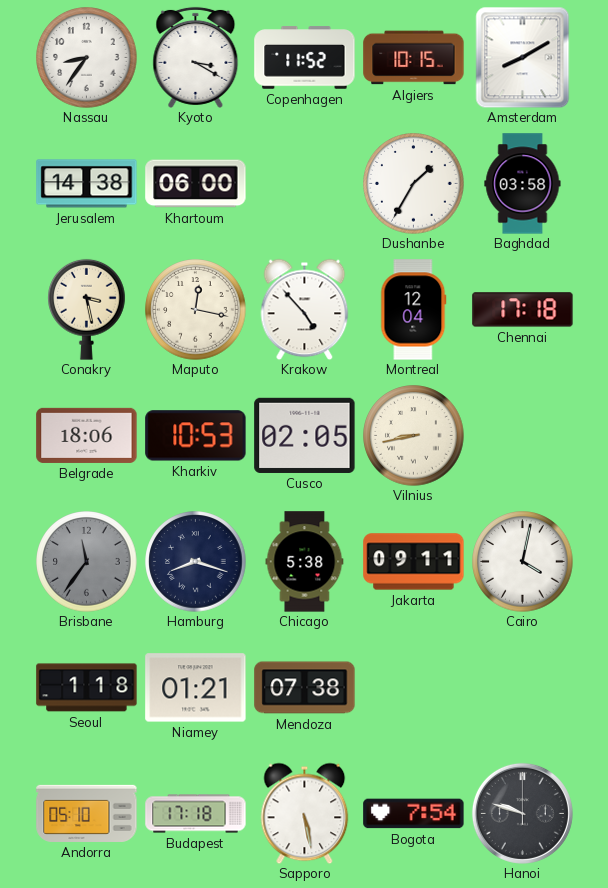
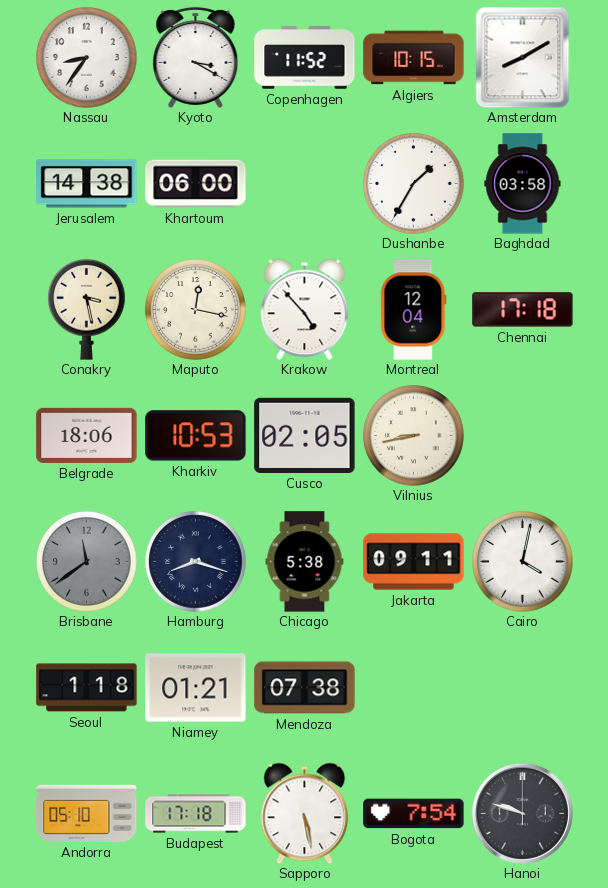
Brisbane: 11:36 -> 11:39
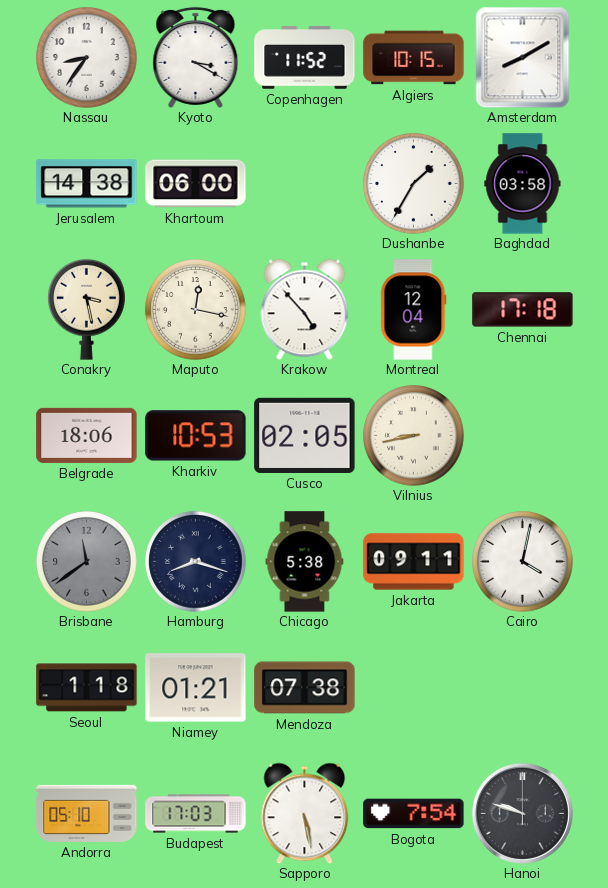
Budapest: 17:18 -> 17:03
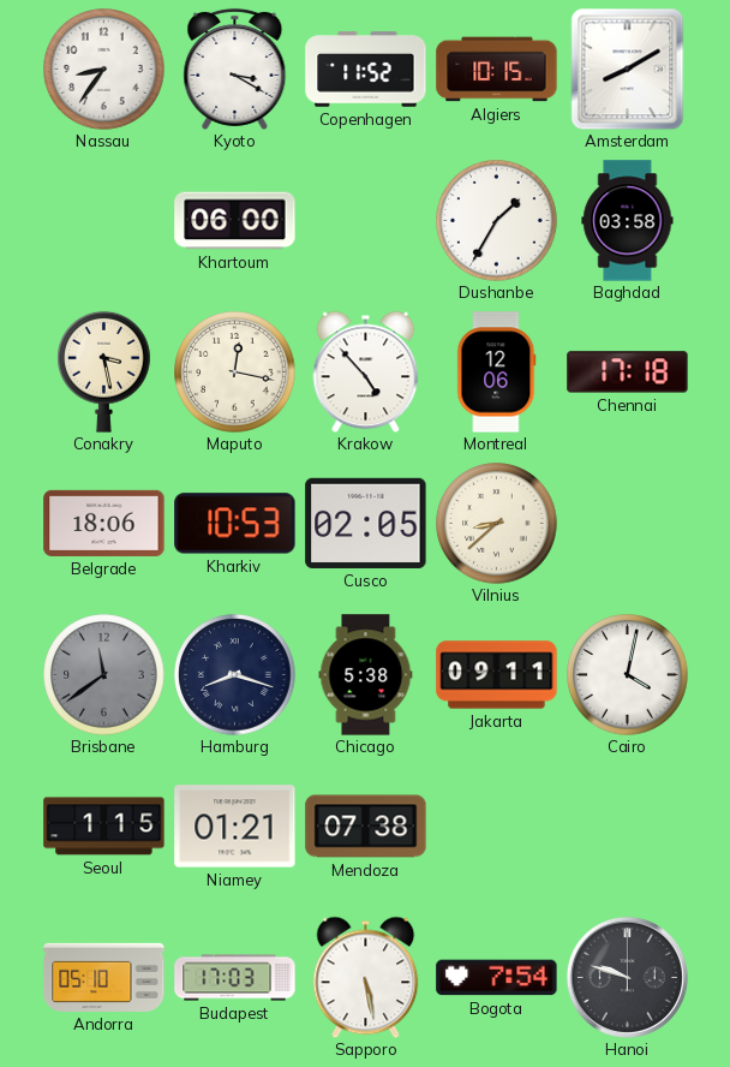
Jerusalem: 14:38 -> none
Montreal: 12:04 -> 12:06
Vilnius: 8:43 -> 8:38
Seoul: 1:18 -> 1:15
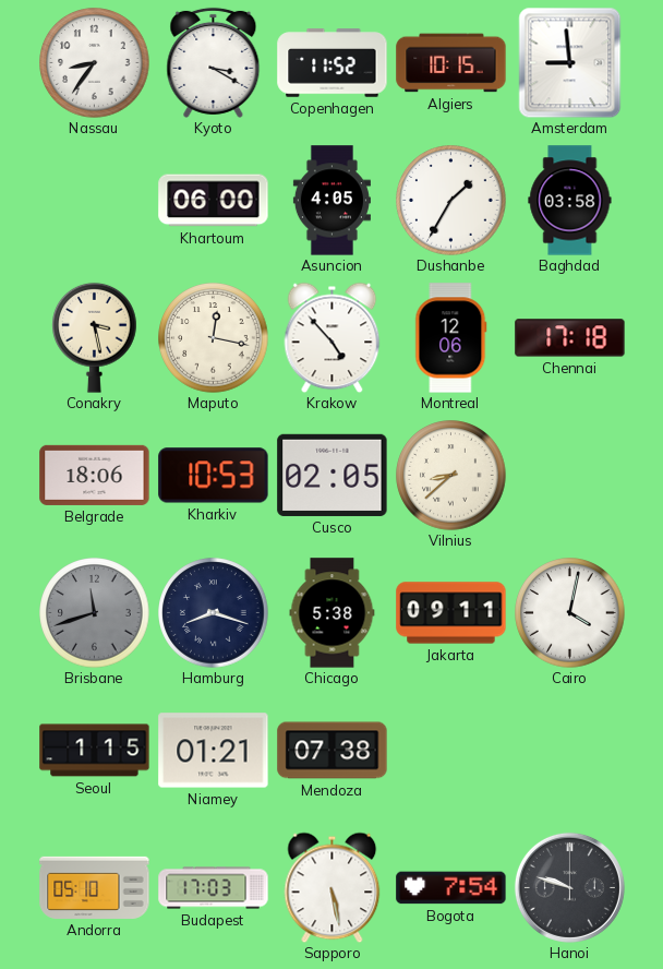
Amsterdam: 8:10 -> 8:59
Asuncion: none -> 4:05
Brisbane: 11:39 -> 11:42
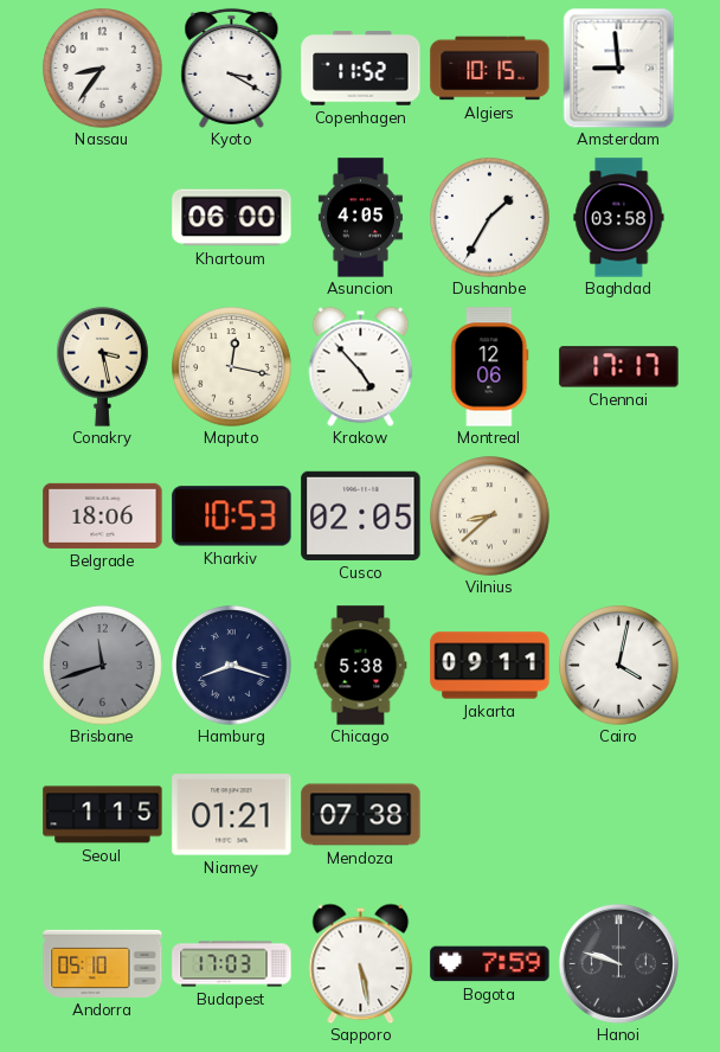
Chennai: 17:18 -> 17:17
Bogota: 7:54 -> 7:59
